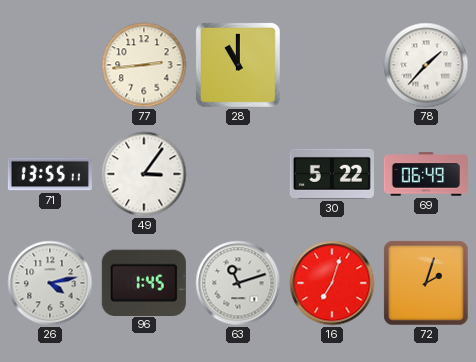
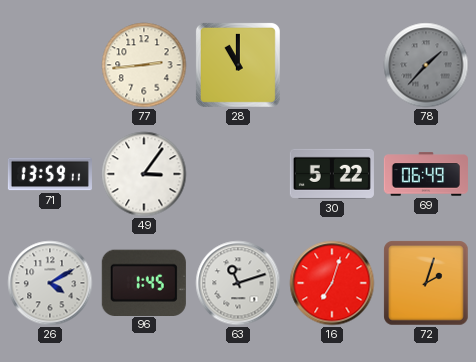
78 dial: white -> grey
71: 13:55 -> 13:59
26: 4:13 -> 4:10
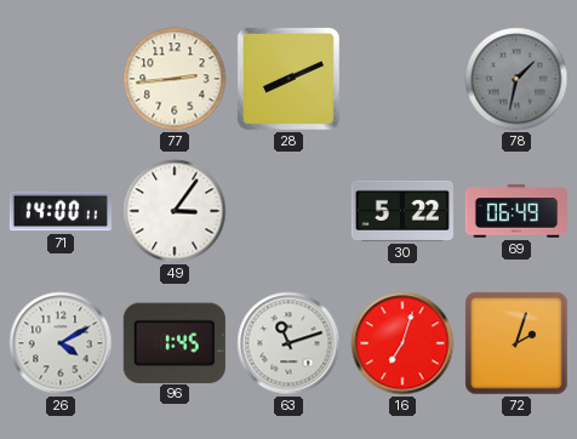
28: 11:00 -> 8:11
78: 1:37 -> 1:32
71: 13:59 -> 14:00
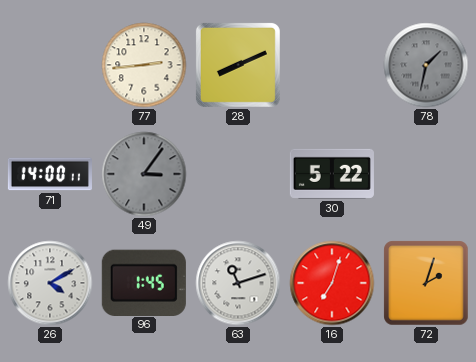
49 dial: white -> grey
69: 06:49 -> none
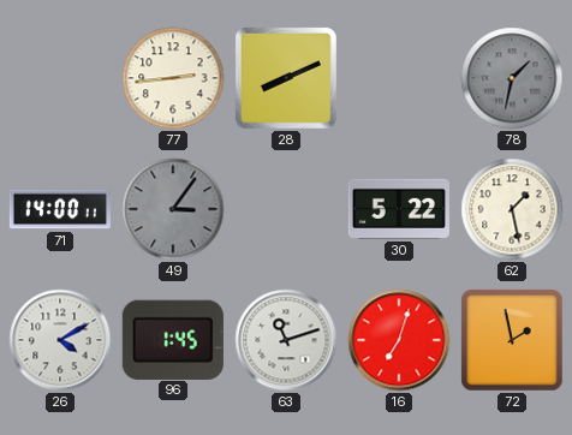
62: none -> 1:28
72: 2:03 -> 1:58
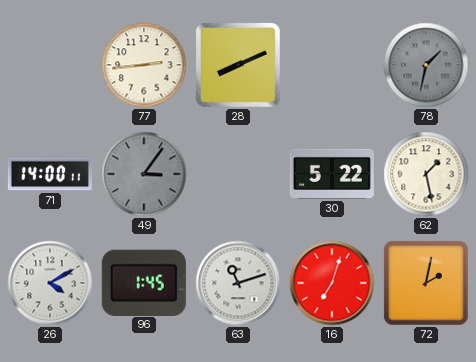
72: 1:58 -> 2:02
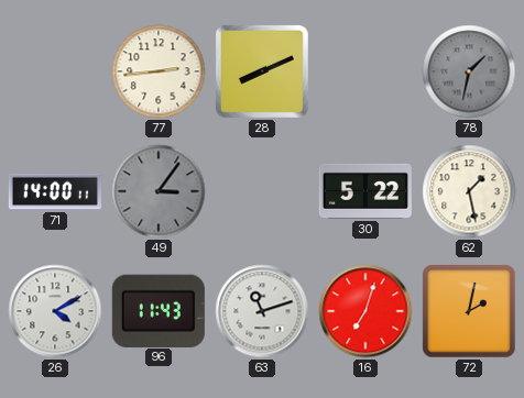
96: 1:45 -> 11:43
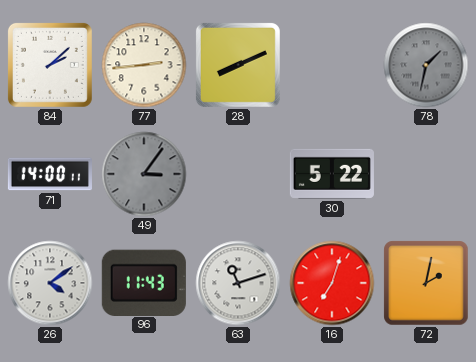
84: none -> 2:08
62: 1:28 -> none
26: 4:10 -> 4:09
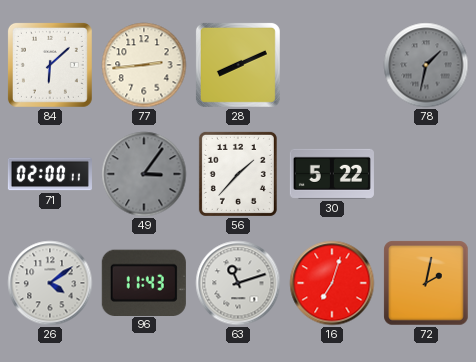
84: 2:08 -> 6:08
71: 14:00 -> 02:00
56: none -> 1:37
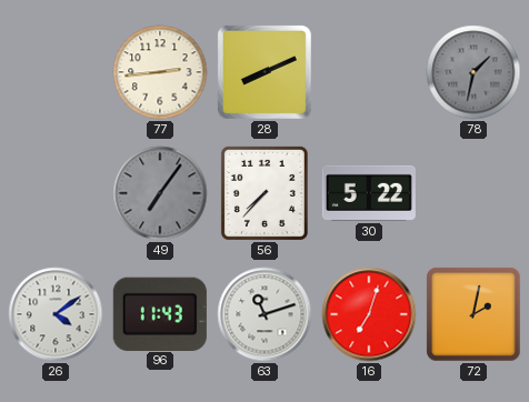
84: 6:08 -> none
71: 02:00 -> none
49: 3:06 -> 7:06
56: 1:37 -> 7:37
